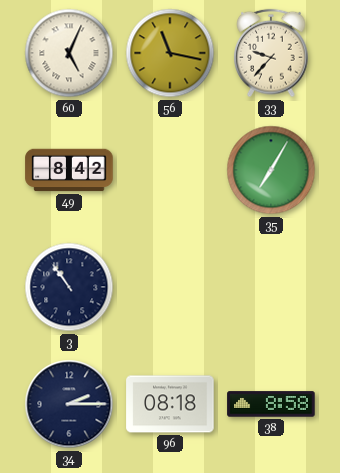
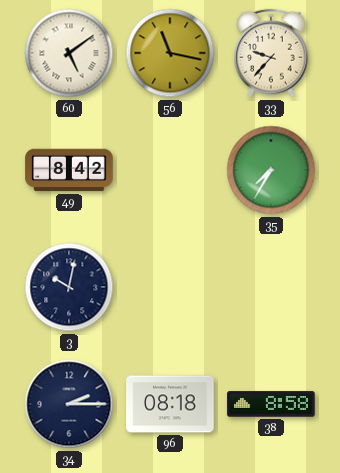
60: 5:04 -> 5:09
35: 7:05 -> 7:35
3: 10:54 -> 10:02
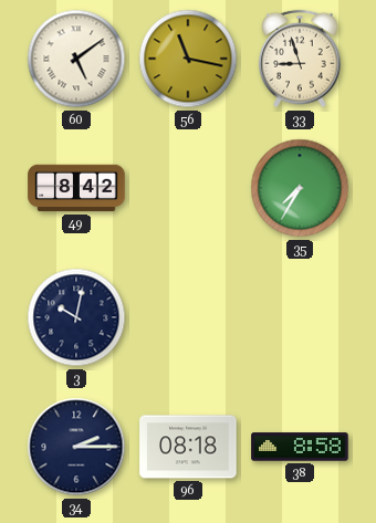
33: 9:37 -> 8:57
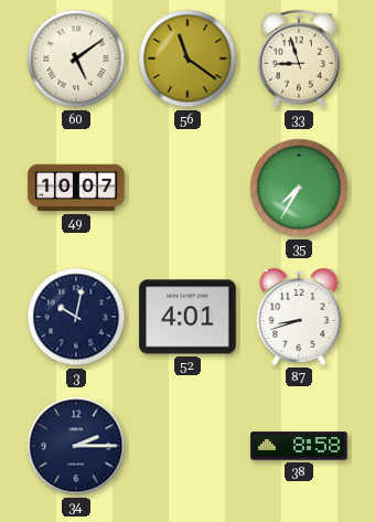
56: 11:17 -> 11:21
49: 8:42 -> 10:07
52: none -> 4:01
87: none -> 8:42
96: 08:18 -> none
